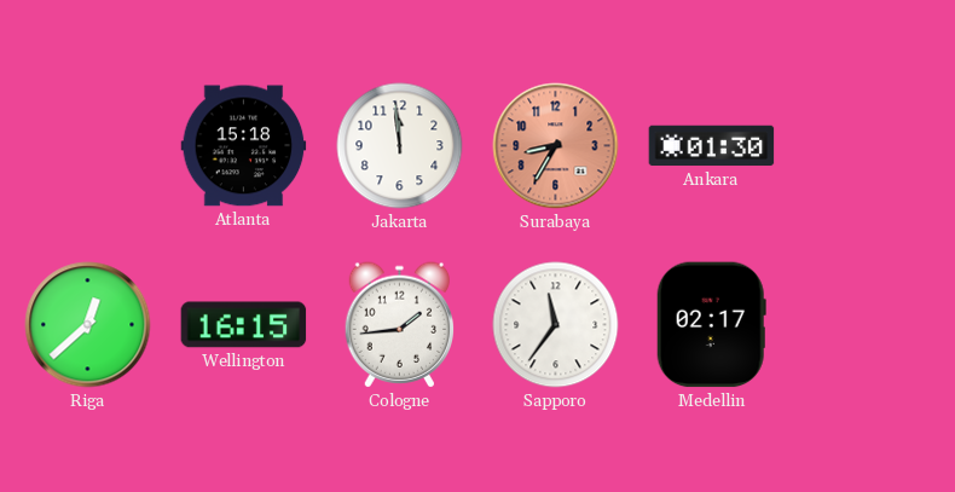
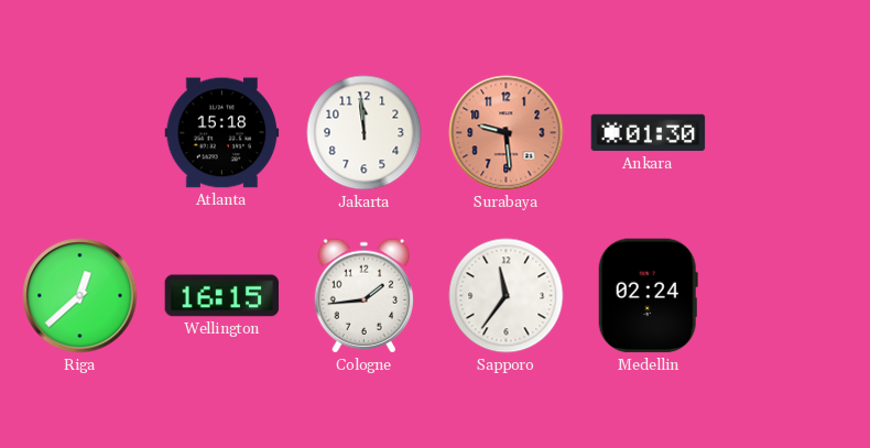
Surabaya: 8:35 -> 9:29
Medellin: 02:17 -> 02:24
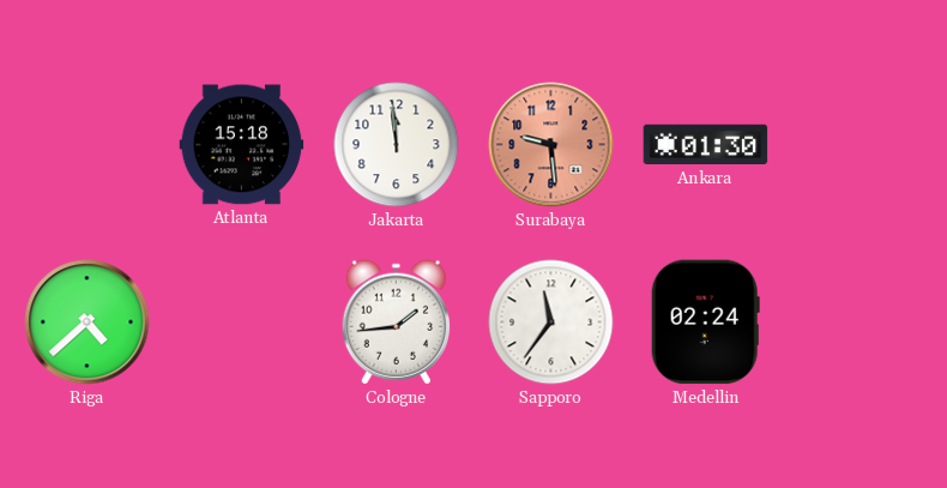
Riga: 12:38 -> 4:38
Wellington: 16:15 -> none
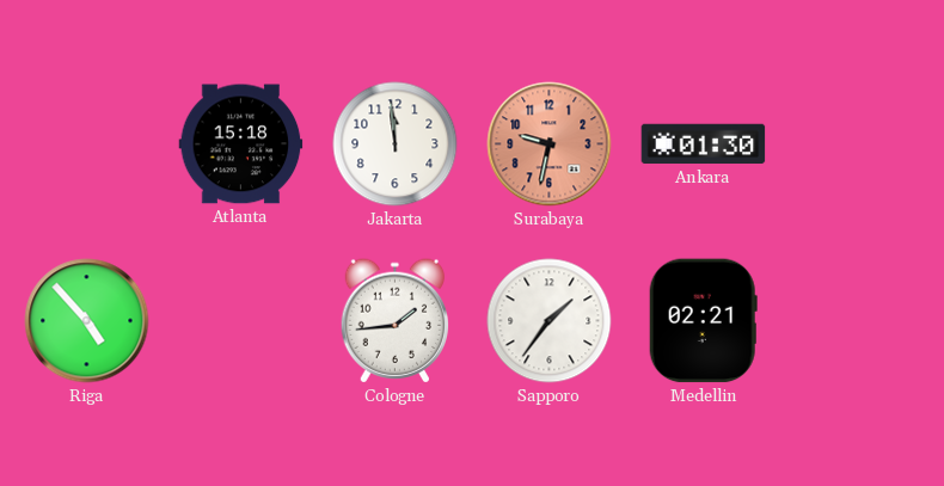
Surabaya: 9:29 -> 9:32
Riga: 4:38 -> 4:53
Sapporo: 11:36 -> 1:36
Medellin: 02:24 -> 02:21
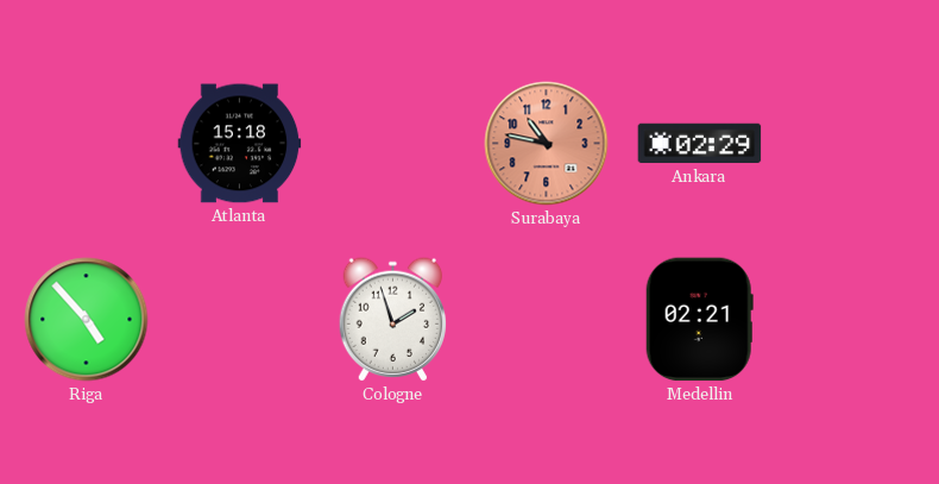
Jakarta: 11:59 -> none
Surabaya: 9:32 -> 10:47
Ankara: 01:30 -> 02:29
Cologne: 1:44 -> 1:57
Sapporo: 1:36 -> none
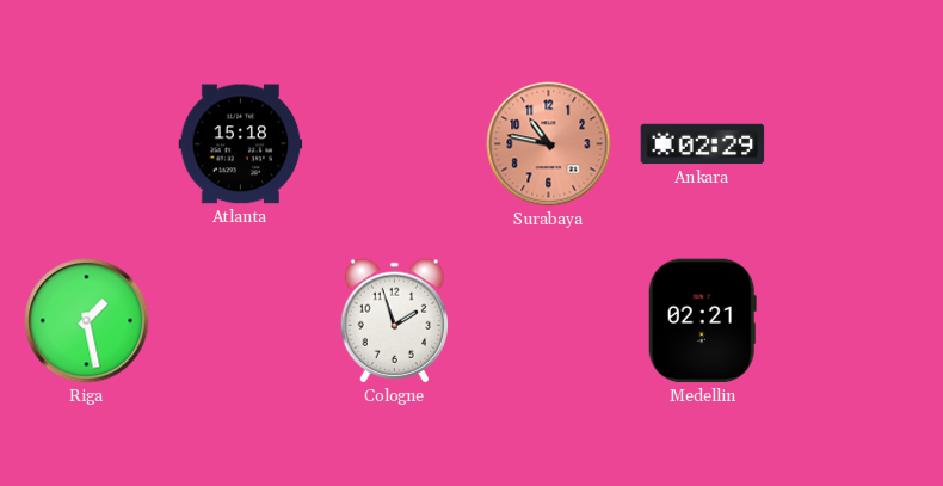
Riga: 4:53 -> 1:28
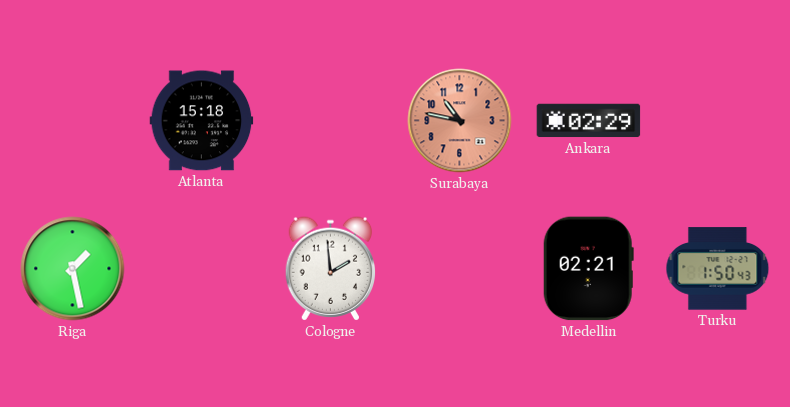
Cologne: 1:57 -> 1:59
Turku: none -> 1:50
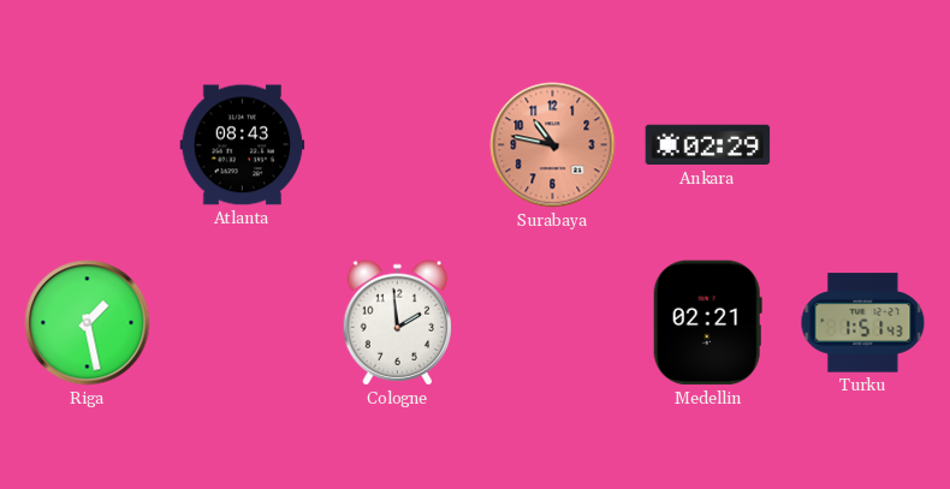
Atlanta: 15:18 -> 08:43
Turku: 1:50 -> 1:51
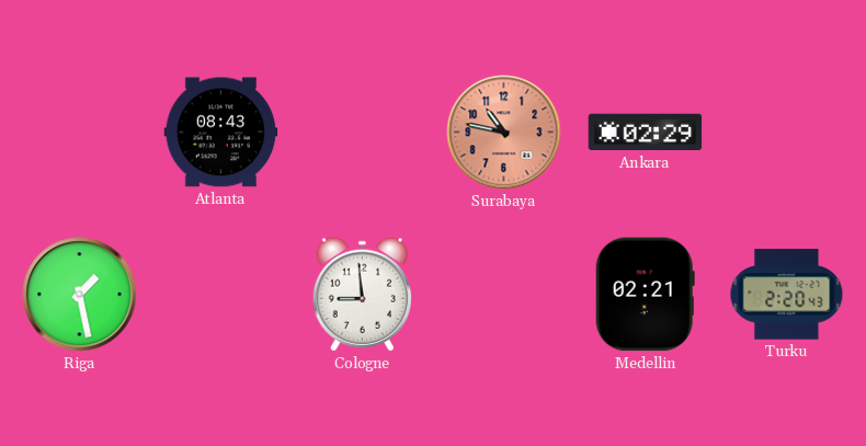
Cologne: 1:59 -> 8:59
Turku: 1:51 -> 2:20
